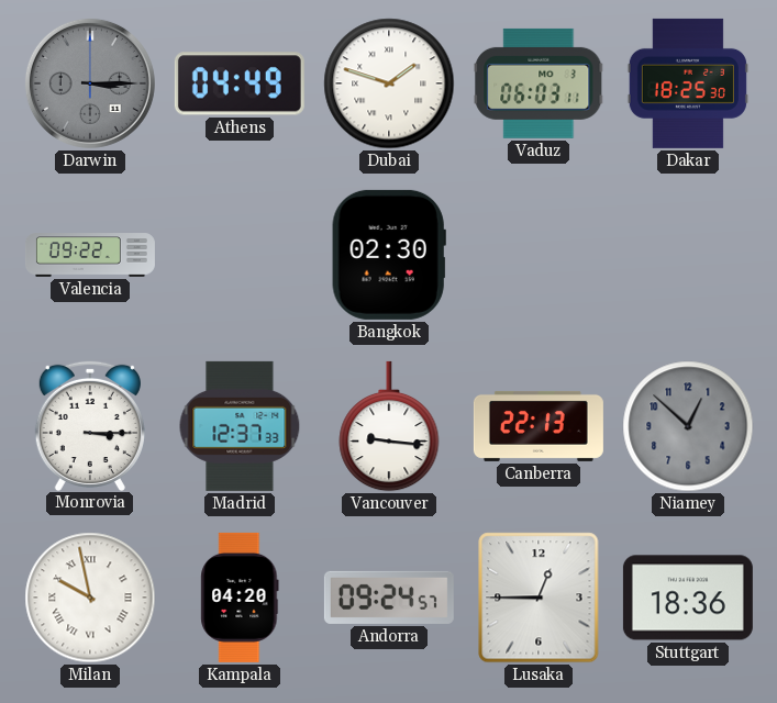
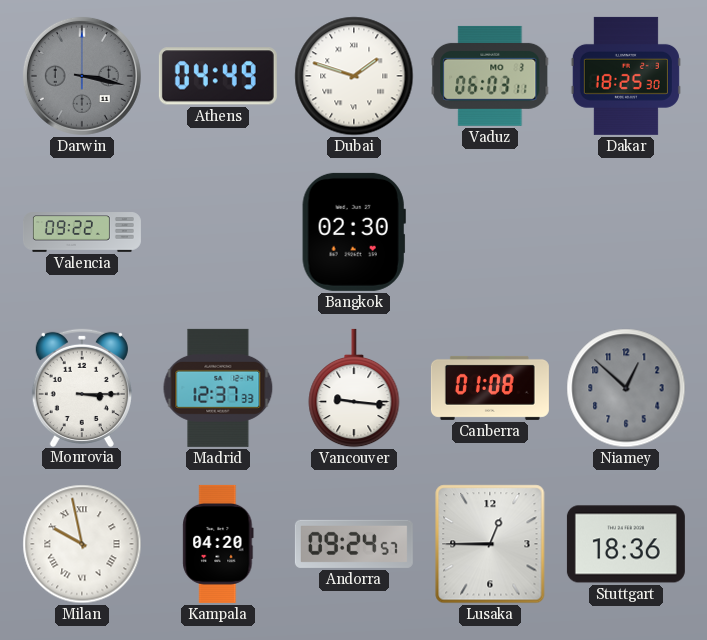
Darwin: 3:15 -> 3:17
Canberra: 22:13 -> 01:08
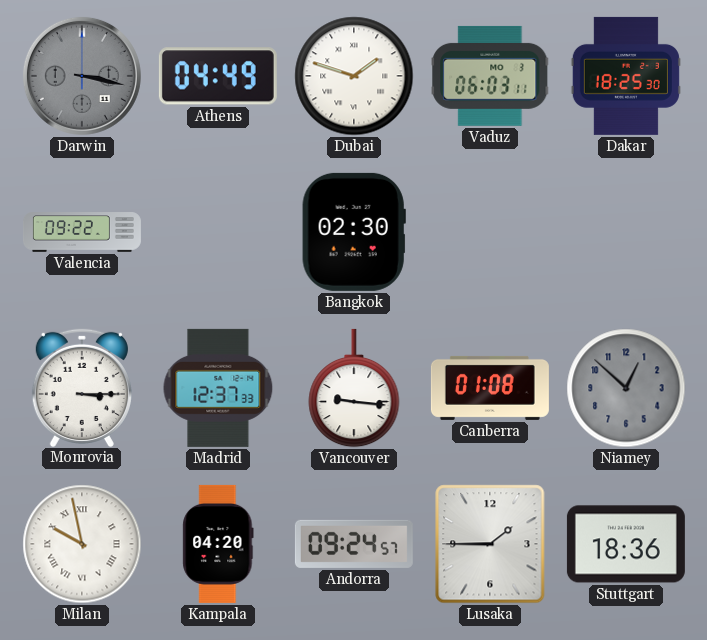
Lusaka: 12:45 -> 1:45
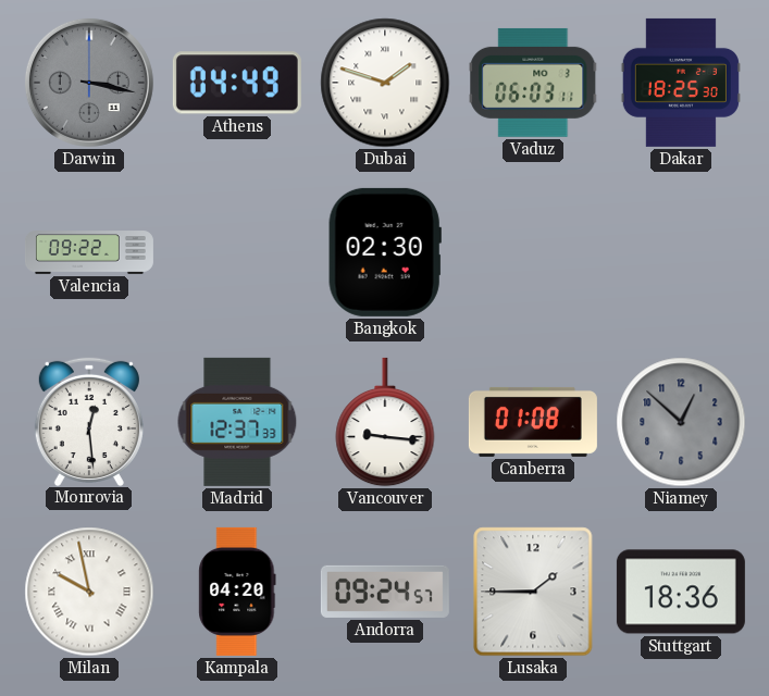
Monrovia: 3:15 -> 12:29
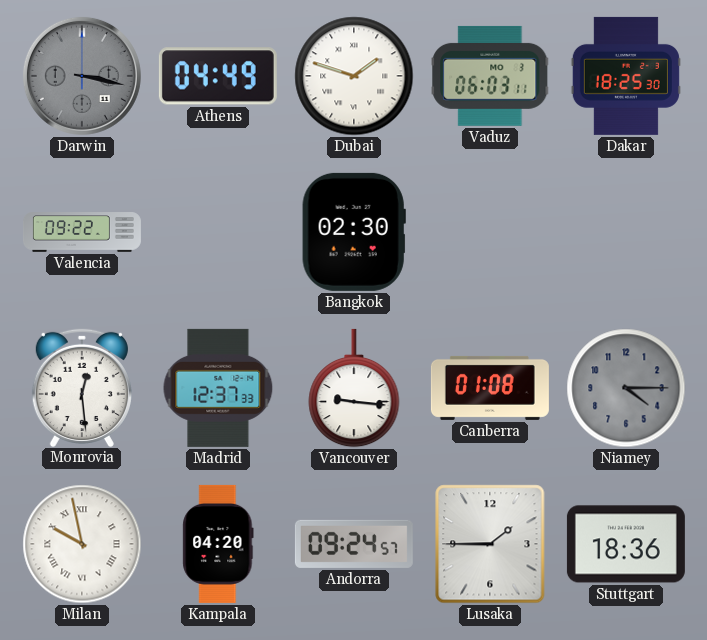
Niamey: 12:52 -> 4:15
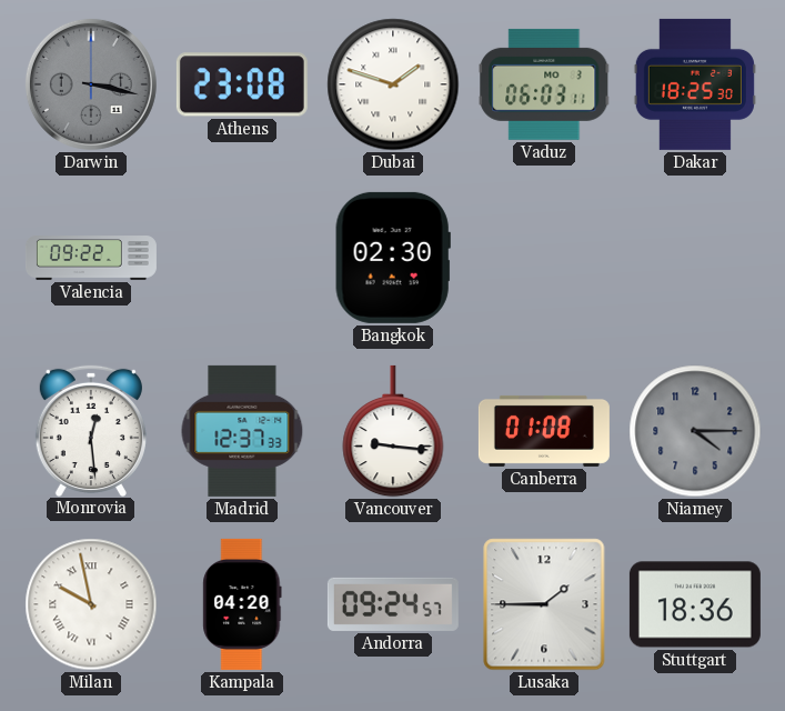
Athens: 04:49 -> 23:08
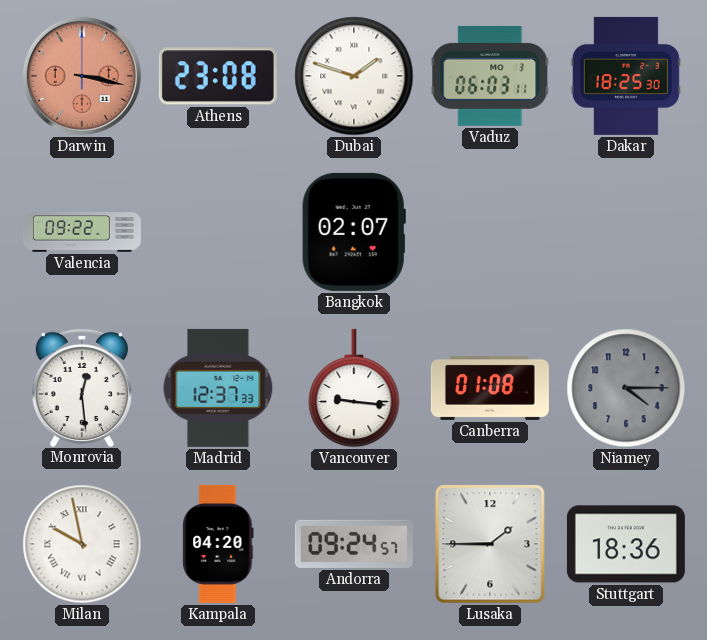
Darwin dial: grey -> salmon
Bangkok: 02:30 -> 02:07
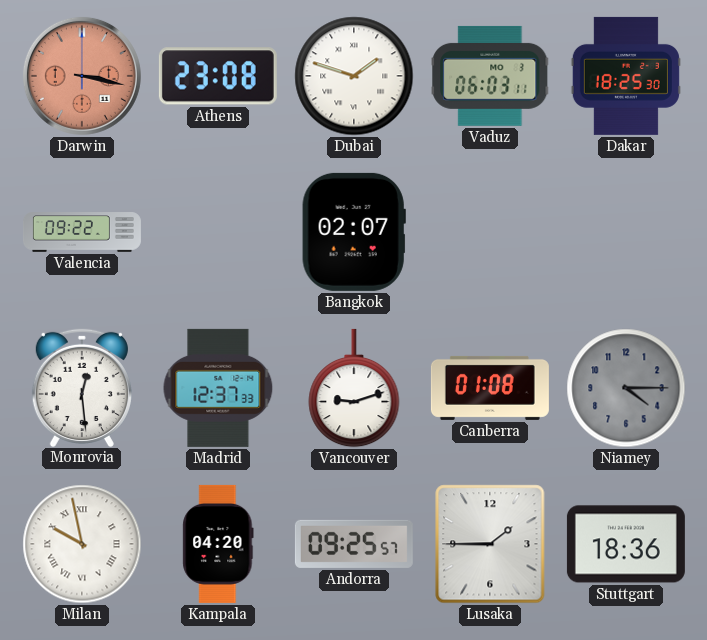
Vancouver: 9:16 -> 9:12
Andorra: 09:24 -> 09:25
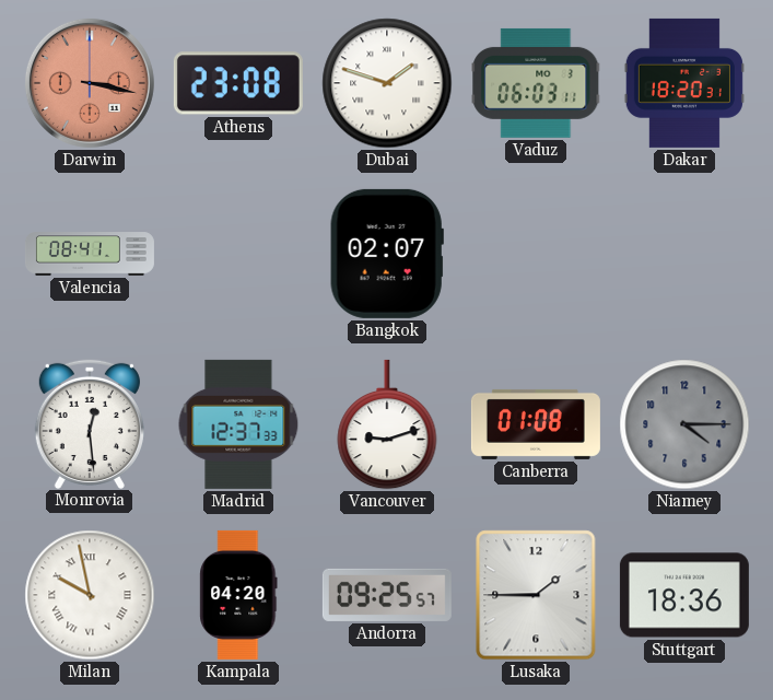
Dakar: 18:25 -> 18:20
Valencia: 09:22 -> 08:41
